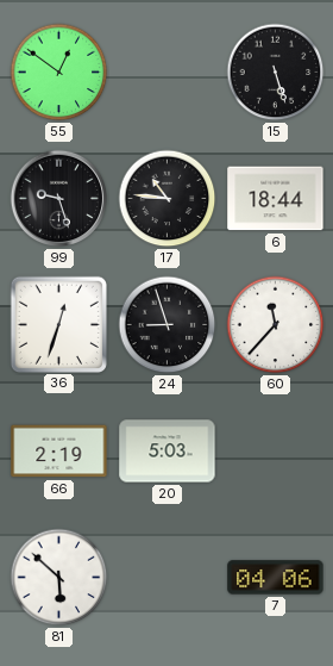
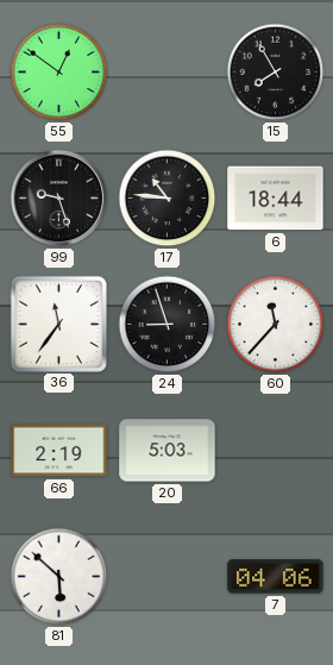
15: 5:27 -> 7:55
36: 12:33 -> 11:36
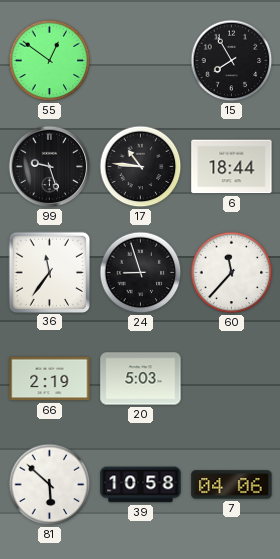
39: none -> 10:58
